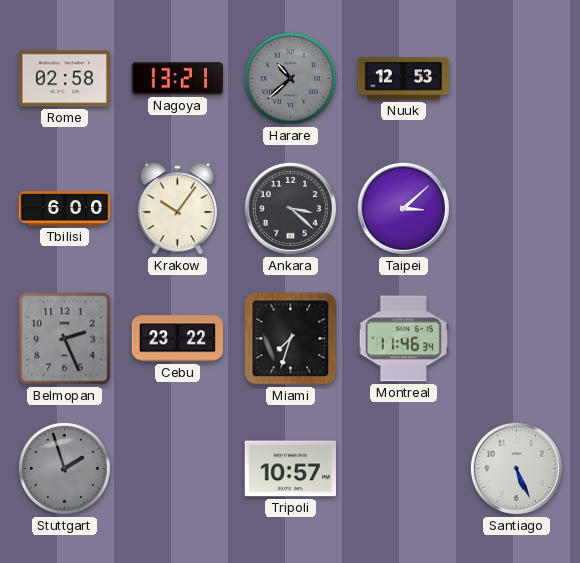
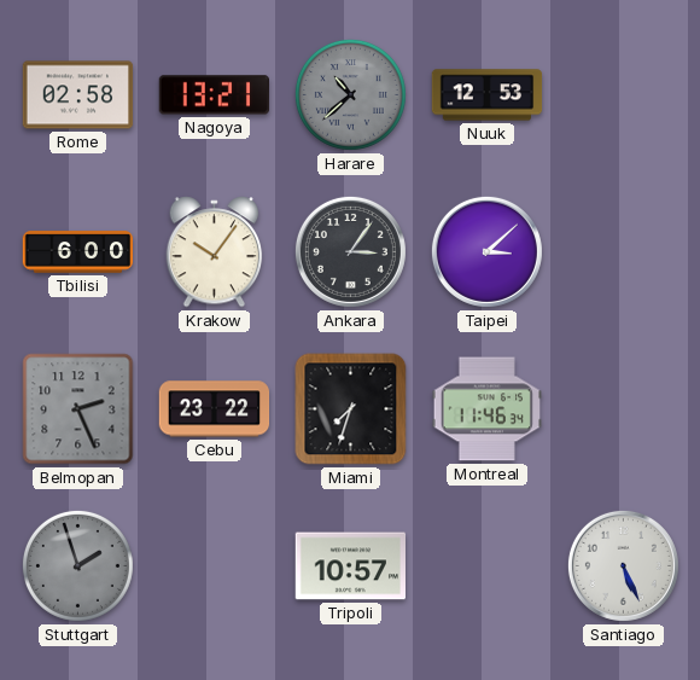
Ankara: 3:22 -> 3:06
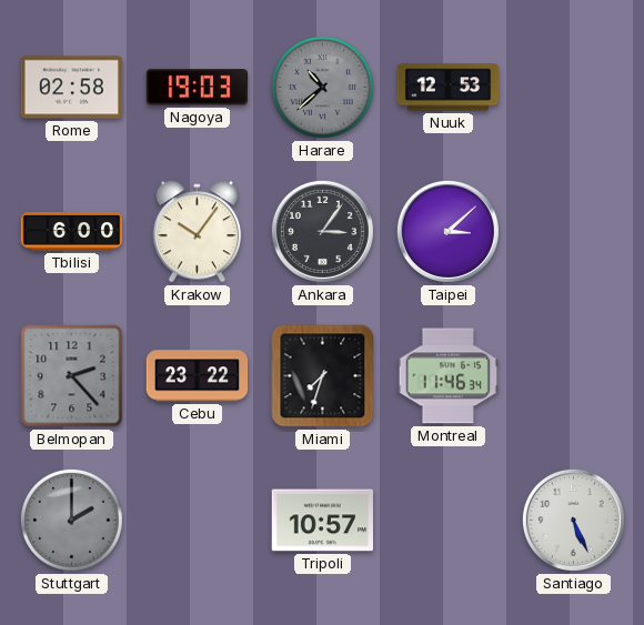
Nagoya: 13:21 -> 19:03
Belmopan: 2:26 -> 2:23
Stuttgart: 1:57 -> 2:00
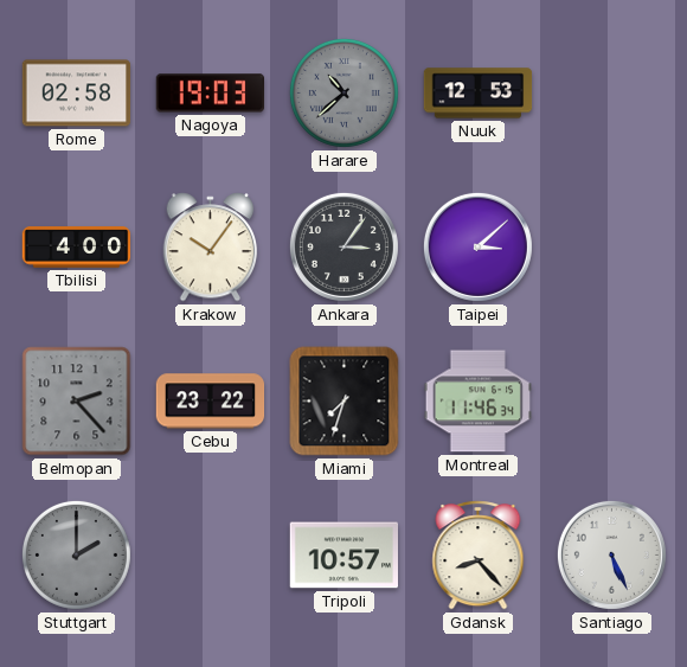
Tbilisi: 6:00 -> 4:00
Gdansk: none -> 8:23
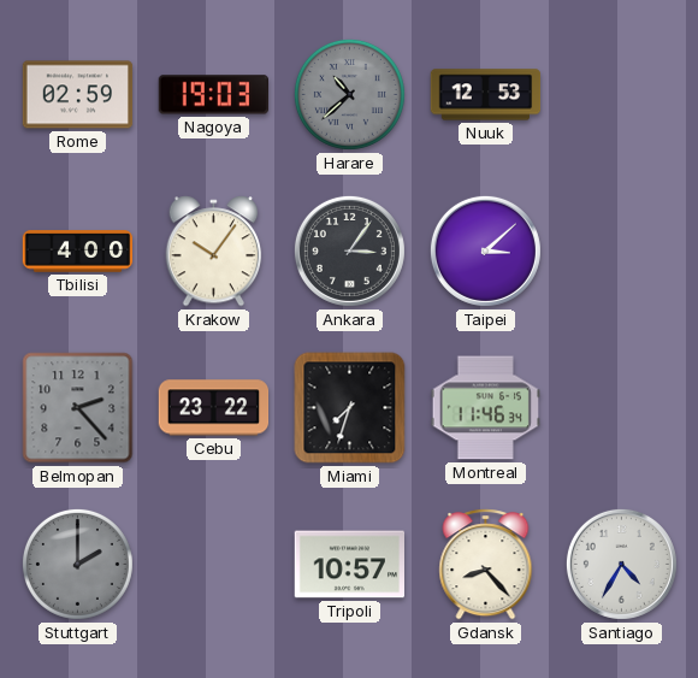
Rome: 02:58 -> 02:59
Santiago: 5:26 -> 4:35
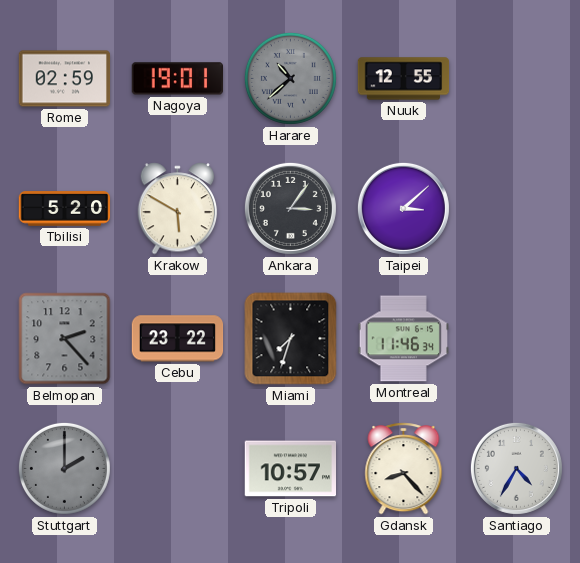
Nagoya: 19:03 -> 19:01
Nuuk: 12:53 -> 12:55
Tbilisi: 4:00 -> 5:20
Krakow: 10:06 -> 5:50
